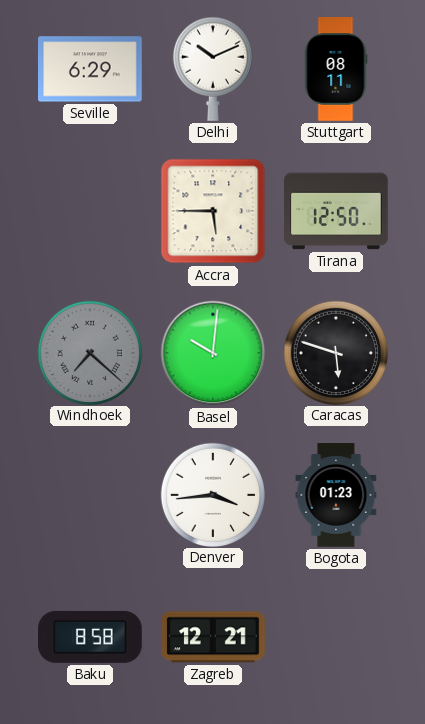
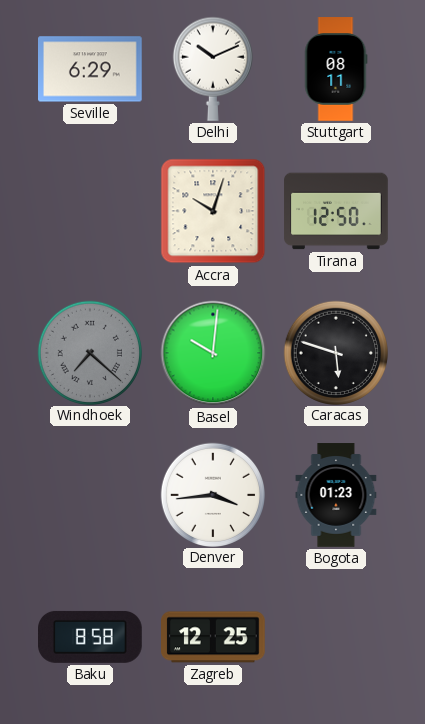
Accra: 5:45 -> 10:03
Zagreb: 12:21 -> 12:25
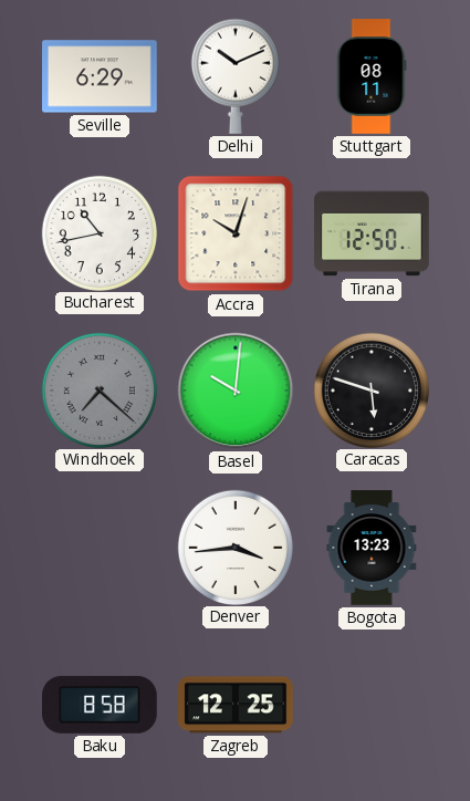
Bucharest: none -> 10:43
Bogota: 01:23 -> 13:23
